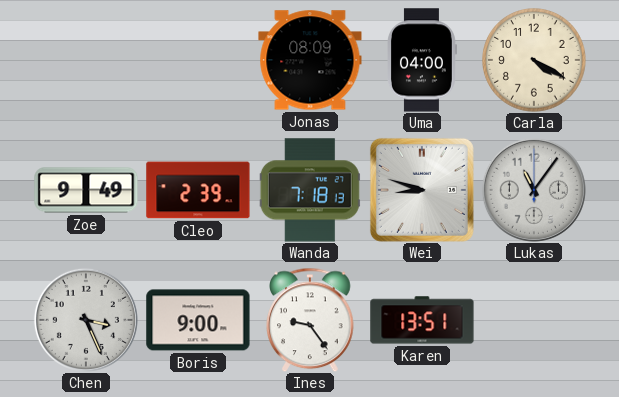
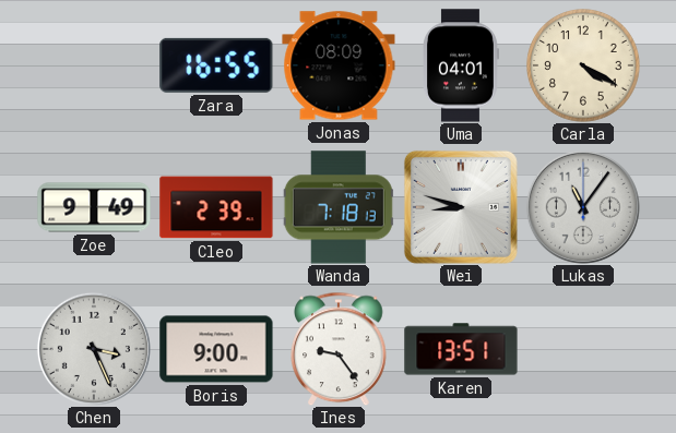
Zara: none -> 16:55
Uma: 04:00 -> 04:01
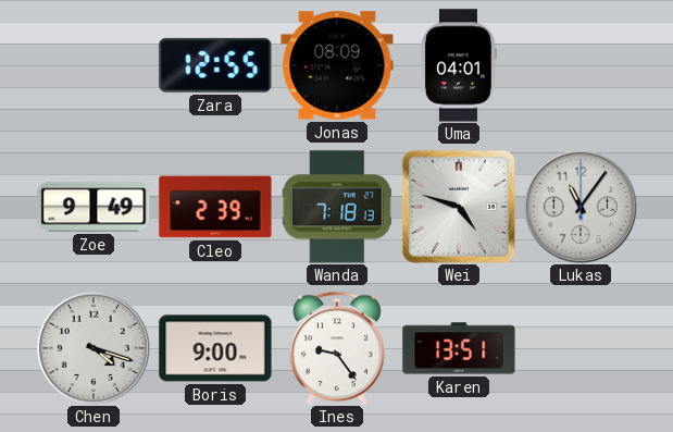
Zara: 16:55 -> 12:55
Carla: 4:20 -> none
Wei: 8:48 -> 4:48
Chen: 3:26 -> 4:18
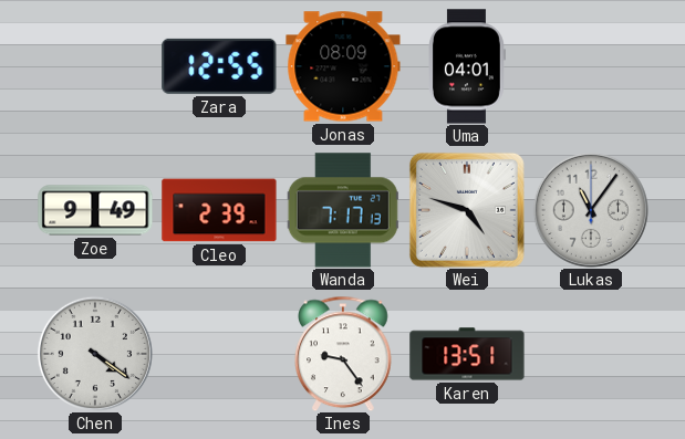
Wanda: 7:18 -> 7:17
Chen: 4:18 -> 4:21
Boris: 9:00 -> none
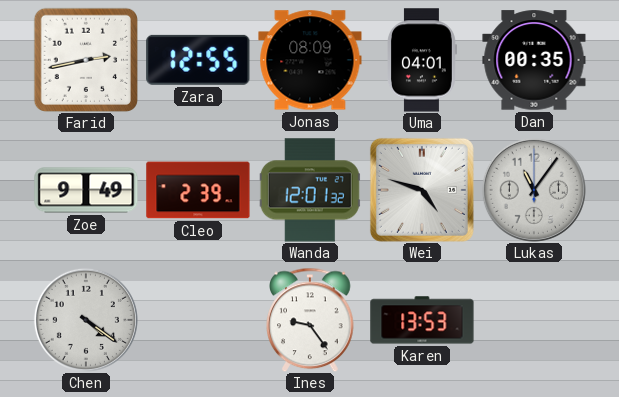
Farid: none -> 2:43
Dan: none -> 00:35
Wanda: 7:17 -> 12:01
Karen: 13:51 -> 13:53
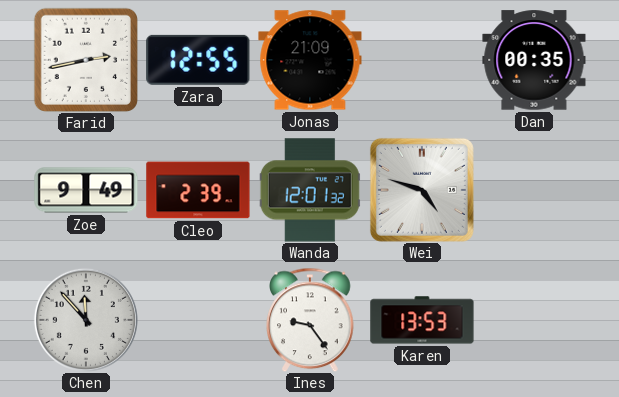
Jonas: 08:09 -> 21:09
Uma: 04:01 -> none
Lukas: 11:06 -> none
Chen: 4:21 -> 11:53
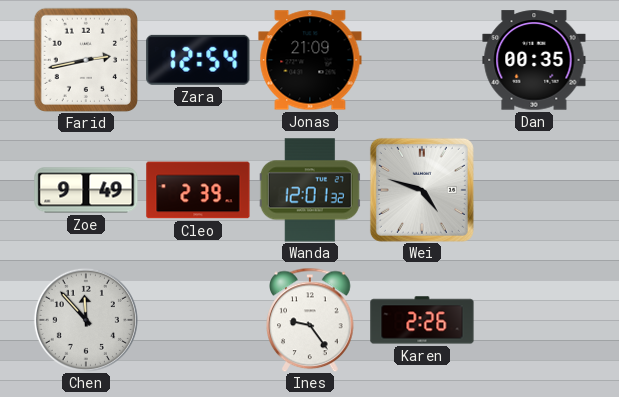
Zara: 12:55 -> 12:54
Karen: 13:53 -> 2:26
